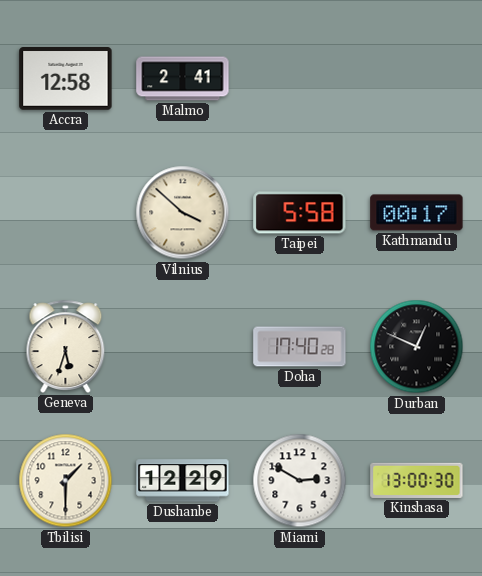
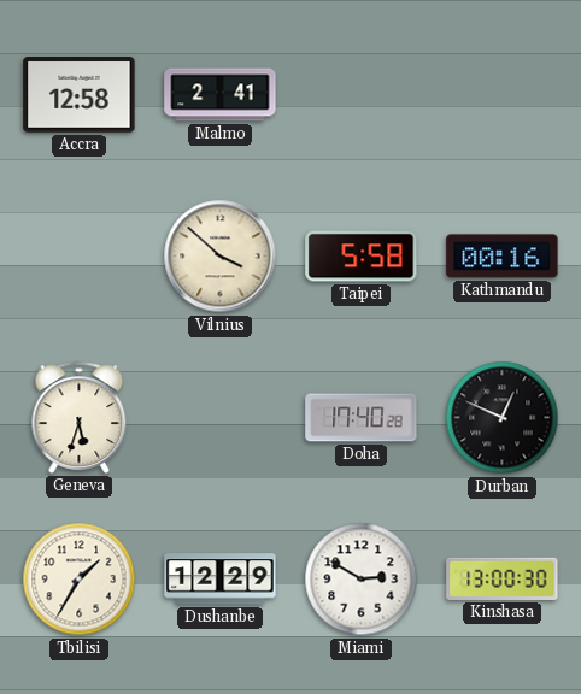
Kathmandu: 00:17 -> 00:16
Tbilisi: 1:30 -> 1:35
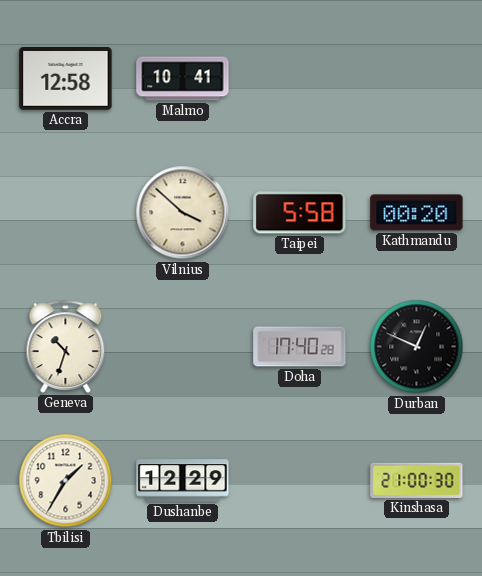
Malmo: 2:41 -> 10:41
Kathmandu: 00:16 -> 00:20
Geneva: 5:33 -> 10:33
Miami: 2:50 -> none
Kinshasa: 13:00 -> 21:00
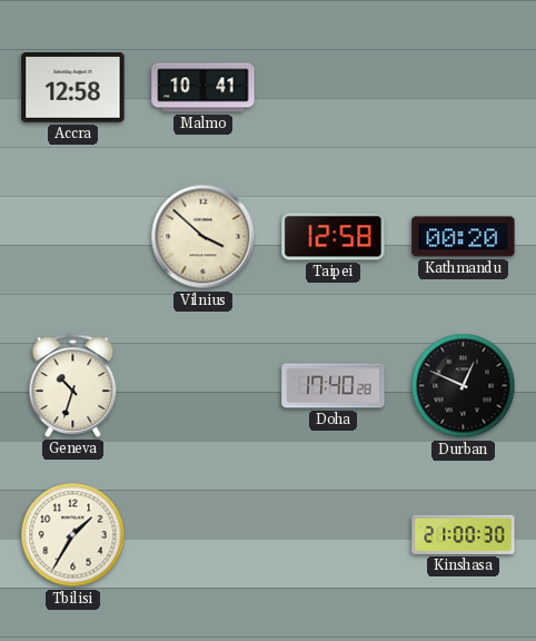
Taipei: 5:58 -> 12:58
Dushanbe: 12:29 -> none
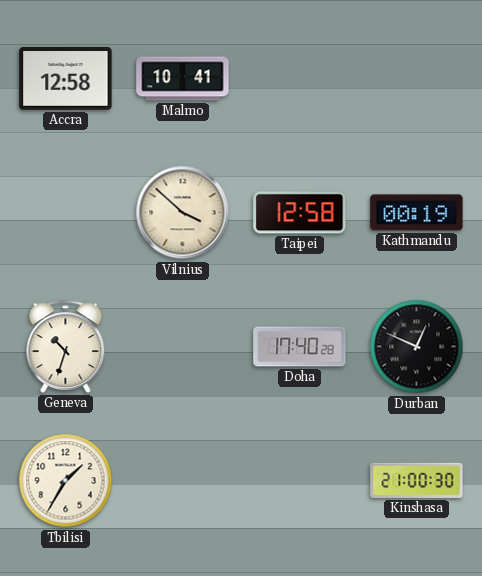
Kathmandu: 00:20 -> 00:19
